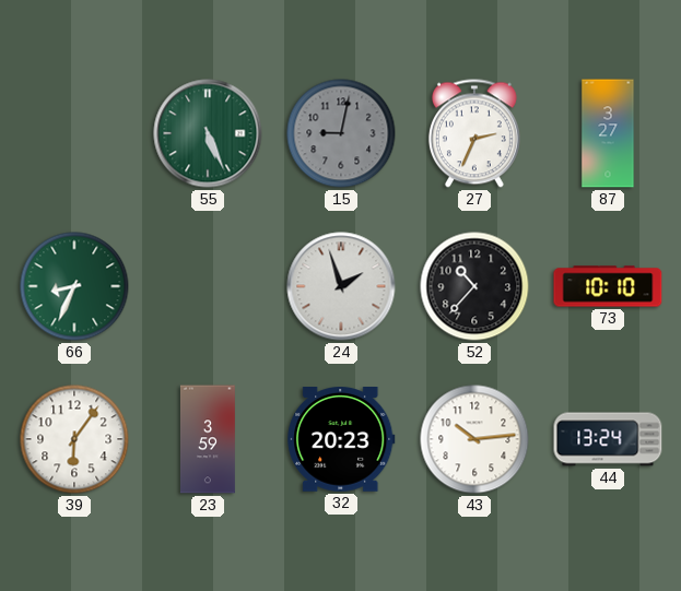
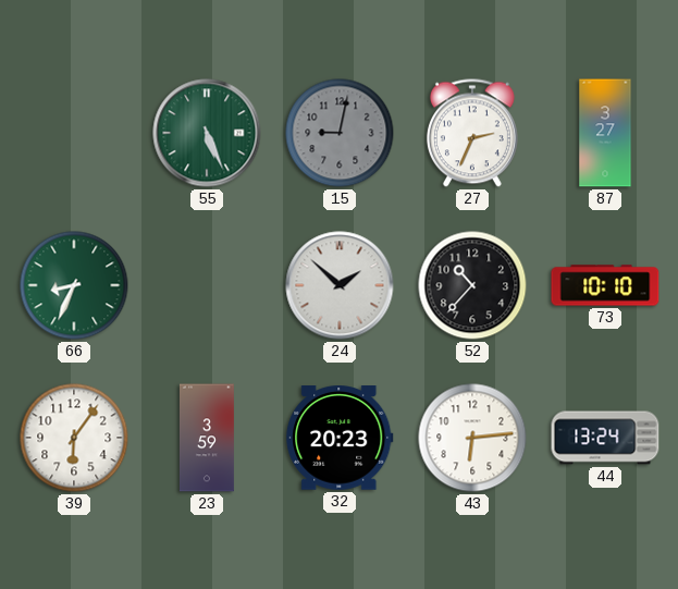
24: 1:57 -> 1:52
43: 10:14 -> 6:14
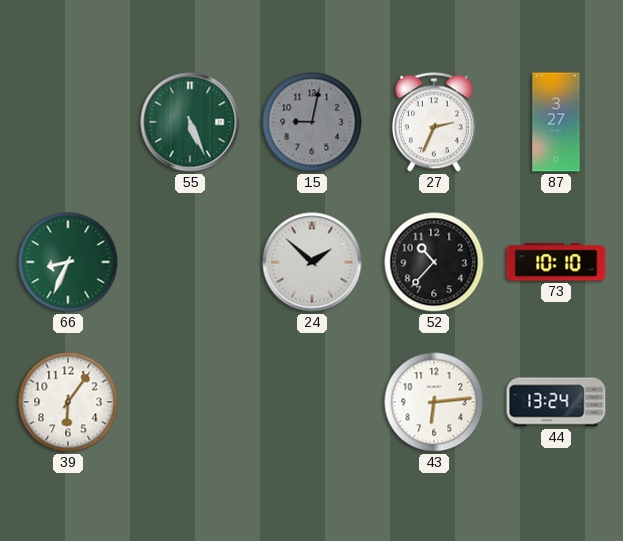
23: 3:59 -> none
32: 20:23 -> none
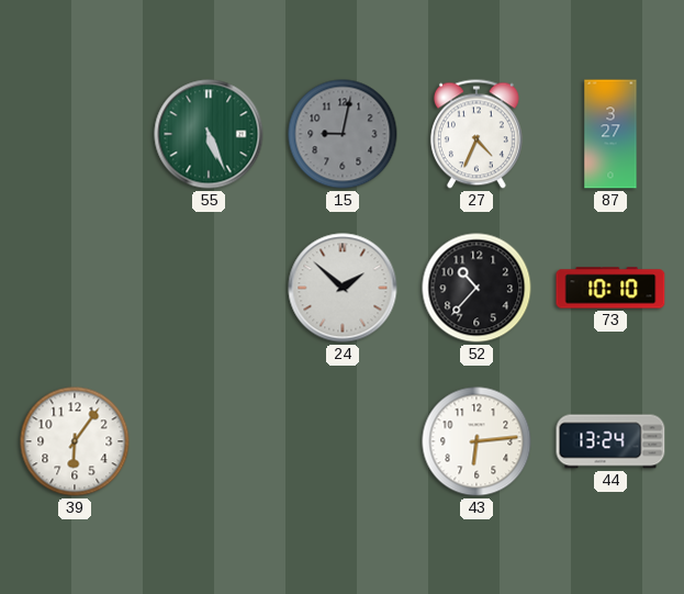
27: 2:34 -> 4:34
66: 8:34 -> none
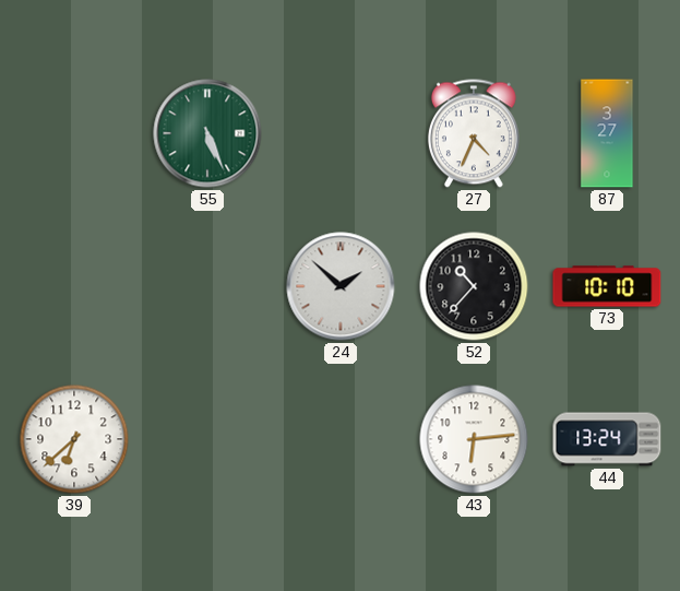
15: 9:02 -> none
39: 6:06 -> 6:38
